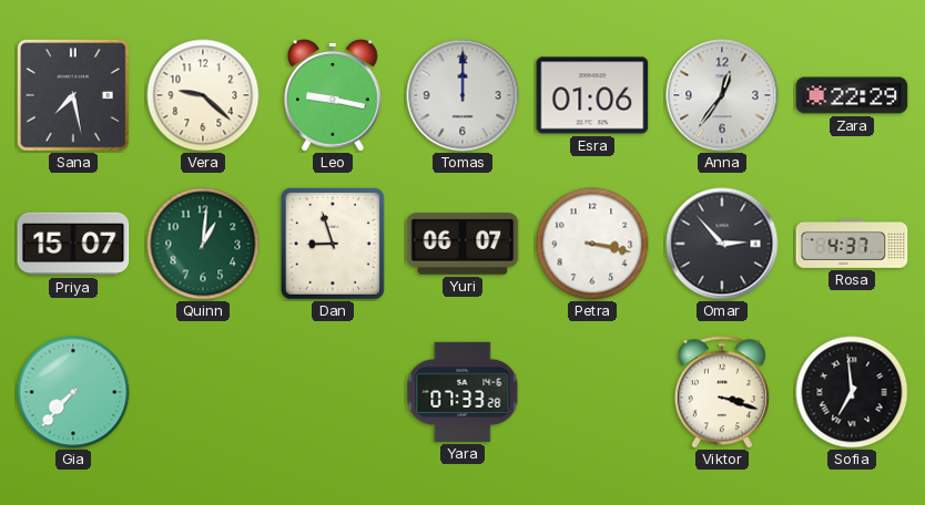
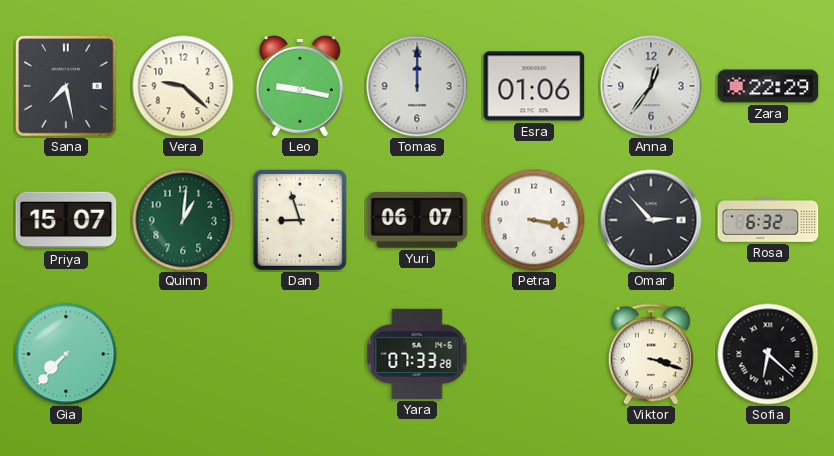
Rosa: 4:37 -> 6:32
Sofia: 6:59 -> 6:22
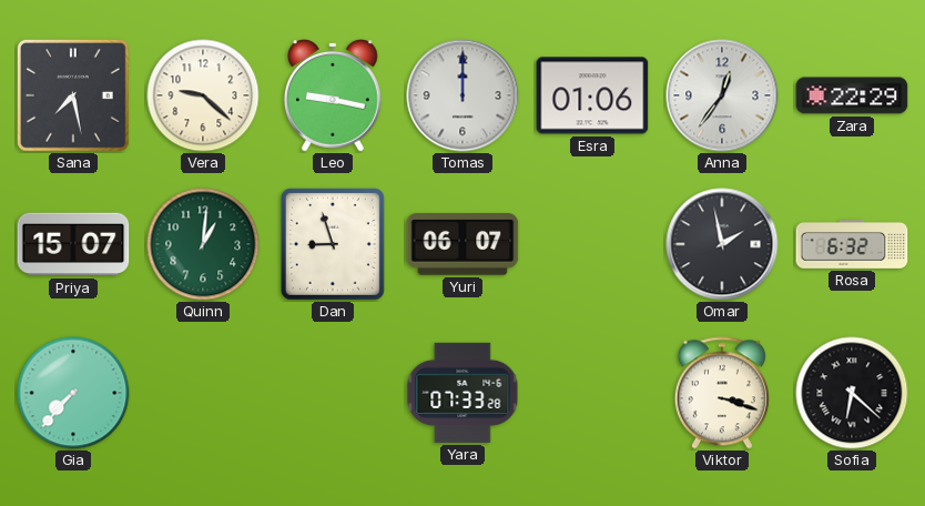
Petra: 3:17 -> none
Omar: 2:53 -> 1:58
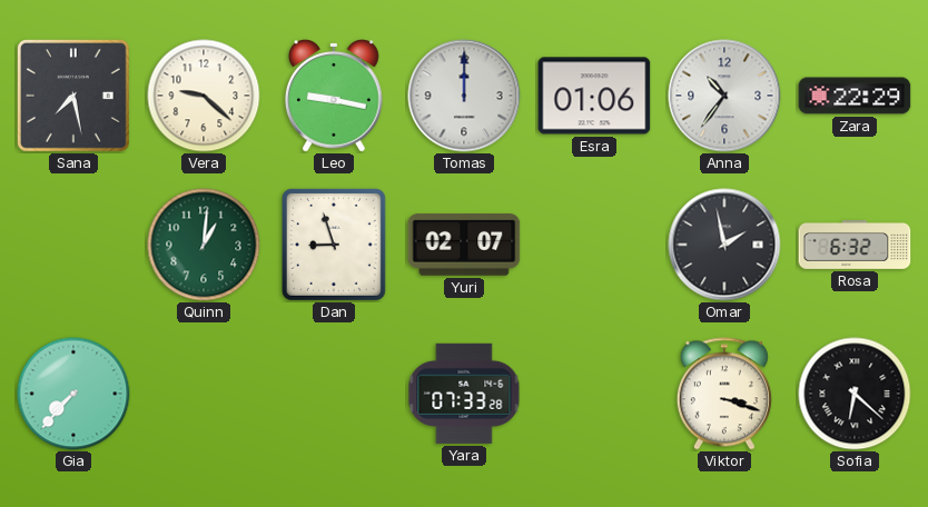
Anna: 12:36 -> 10:36
Priya: 15:07 -> none
Yuri: 06:07 -> 02:07
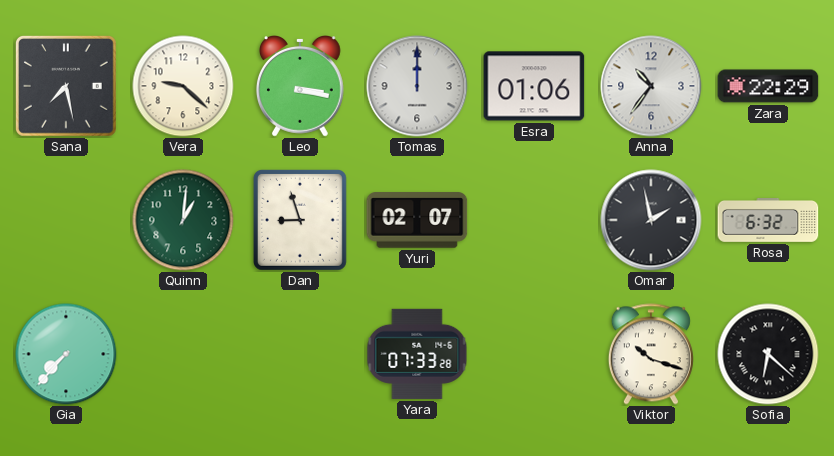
Leo: 9:17 -> 3:17
Viktor: 3:18 -> 10:18
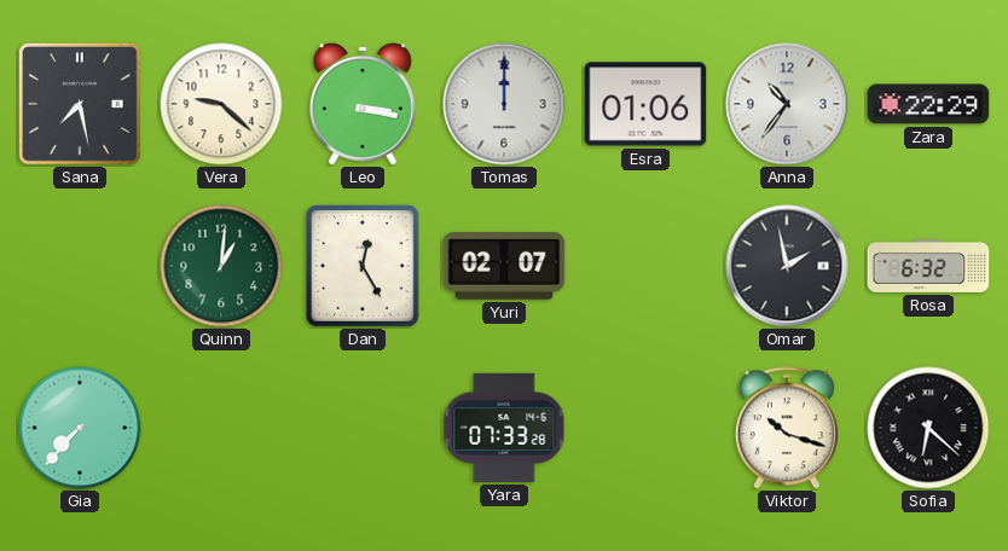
Dan: 8:57 -> 12:25
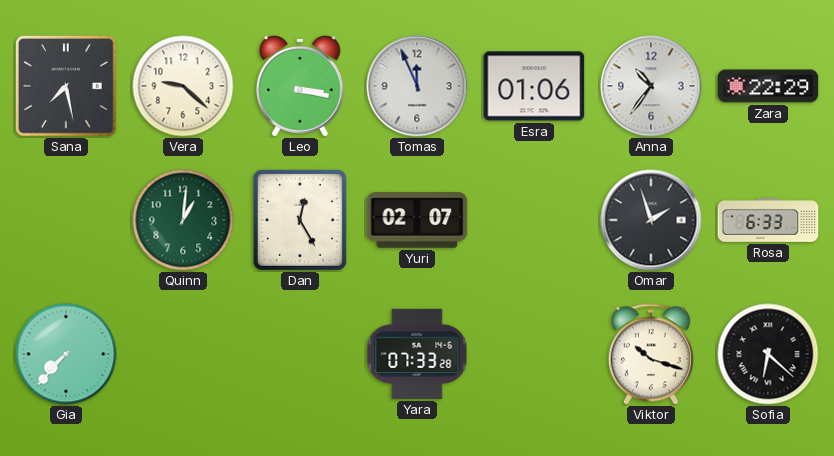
Tomas: 12:00 -> 11:56
Omar: 1:58 -> 1:57
Rosa: 6:32 -> 6:33
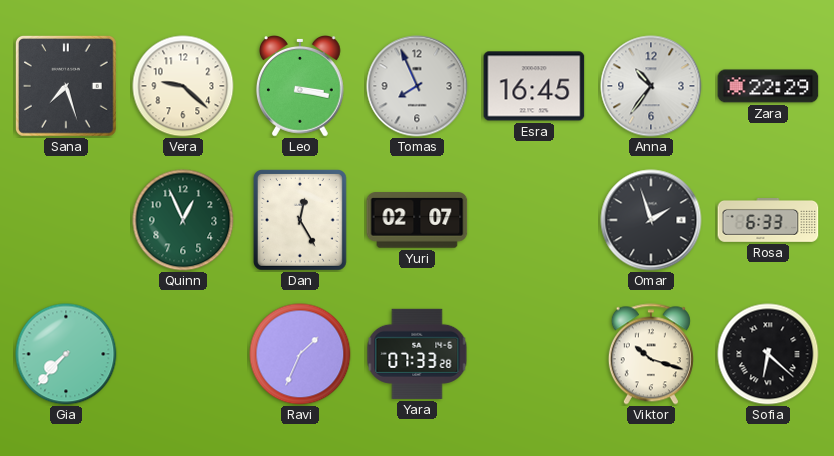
Sana: 7:28 -> 7:27
Tomas: 11:56 -> 7:56
Esra: 01:06 -> 16:45
Quinn: 1:01 -> 12:56
Ravi: none -> 1:34
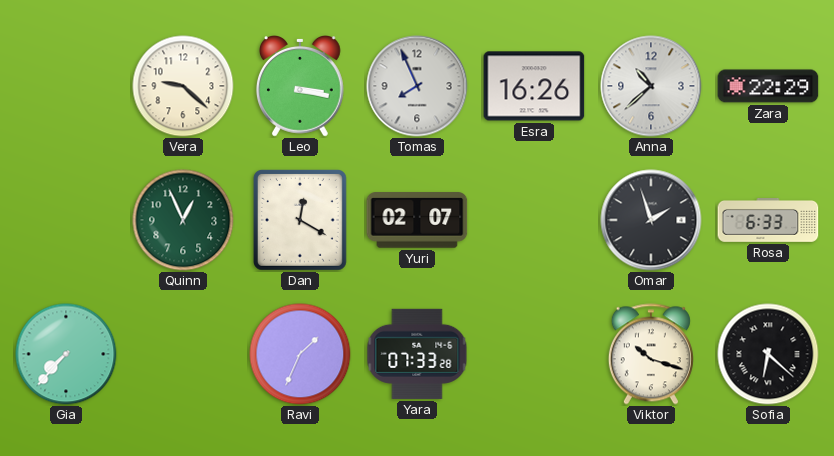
Sana: 7:27 -> none
Esra: 16:45 -> 16:26
Anna: 10:36 -> 10:38
Dan: 12:25 -> 12:20
